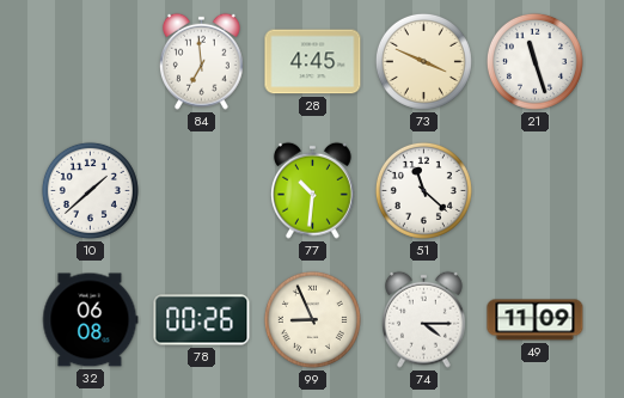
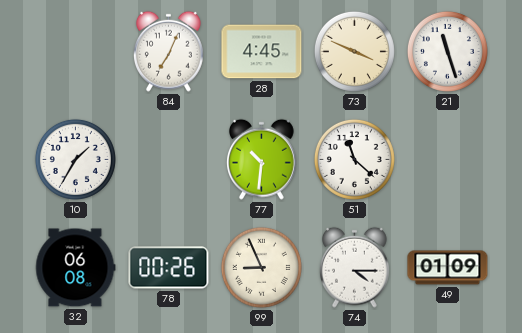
84: 6:59 -> 7:04
10: 1:38 -> 1:35
49: 11:09 -> 01:09
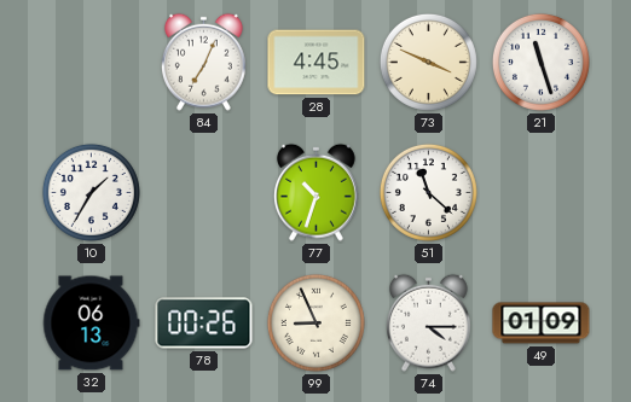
77: 10:31 -> 10:33
32: 06:08 -> 06:13
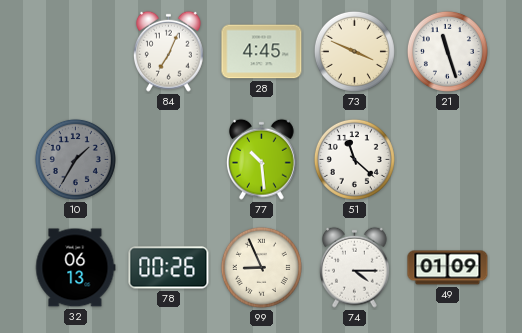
10 dial: white -> grey
77: 10:33 -> 10:29
